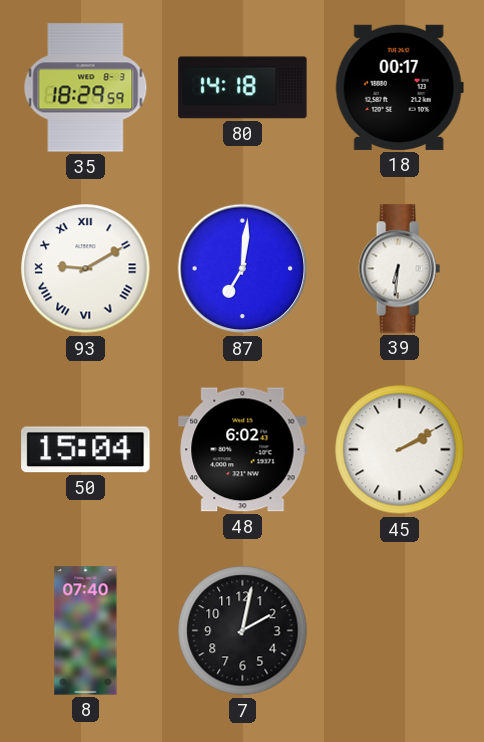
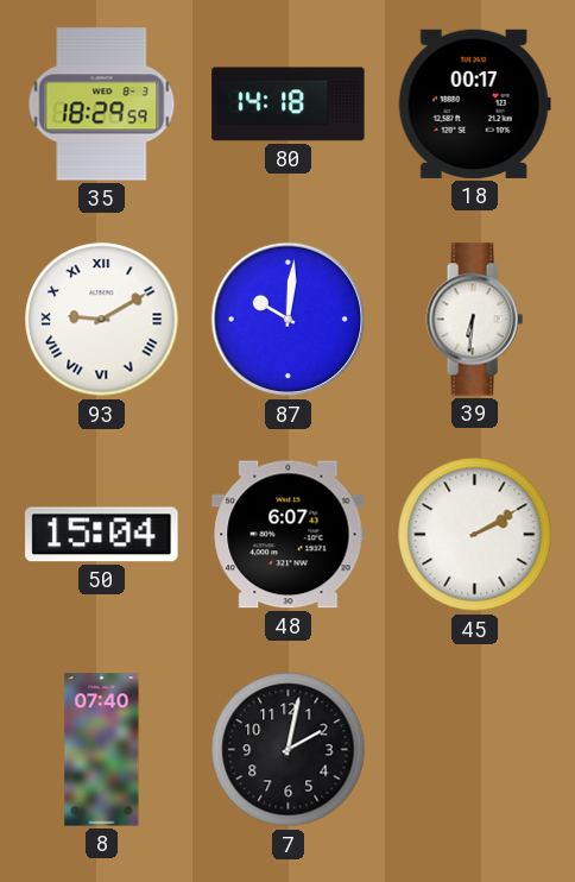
87: 7:01 -> 10:01
48: 6:02 -> 6:07
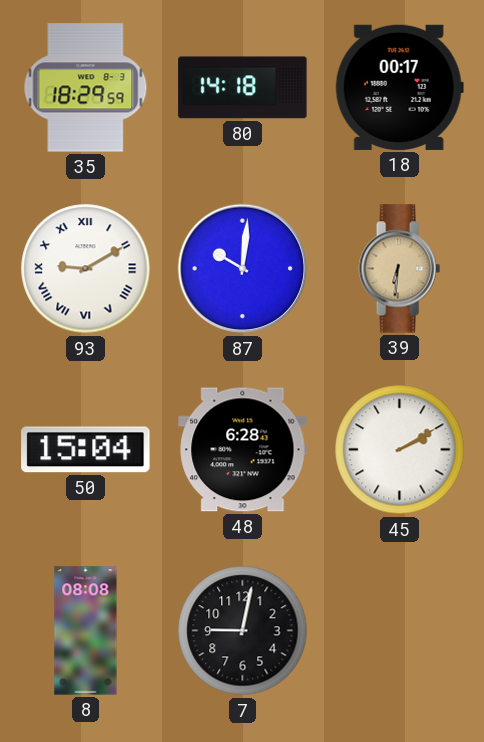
39 dial: white -> champagne
48: 6:07 -> 6:28
8: 07:40 -> 08:08
7: 2:02 -> 9:02
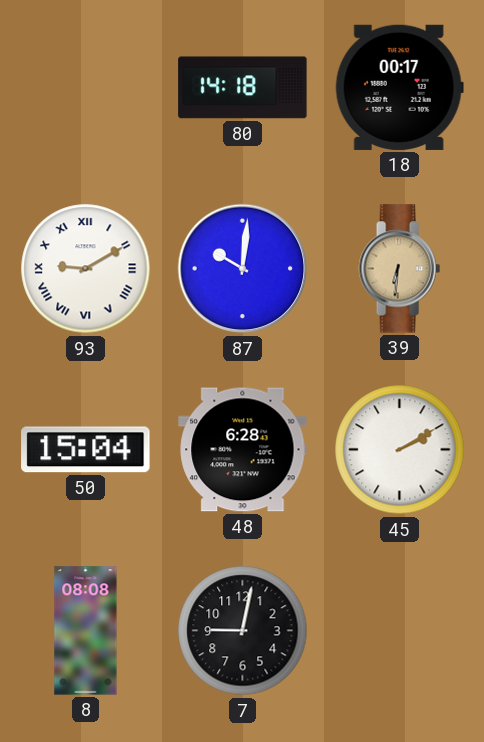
35: 18:29 -> none
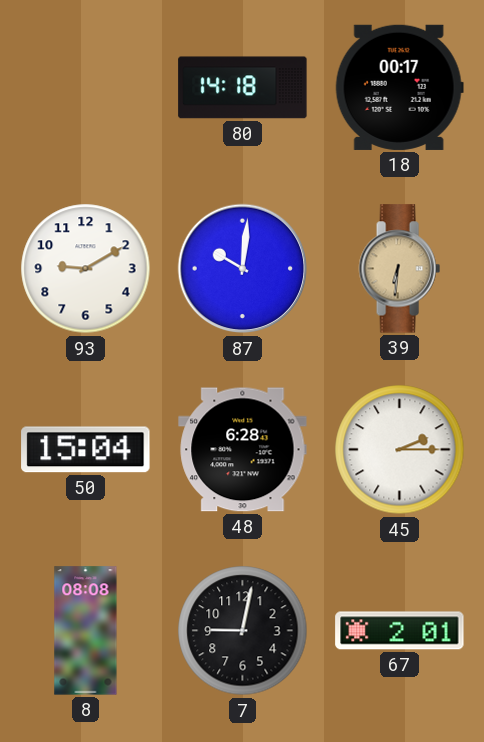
93 numerals: Roman -> Arabic
45: 2:10 -> 2:15
67: none -> 2:01
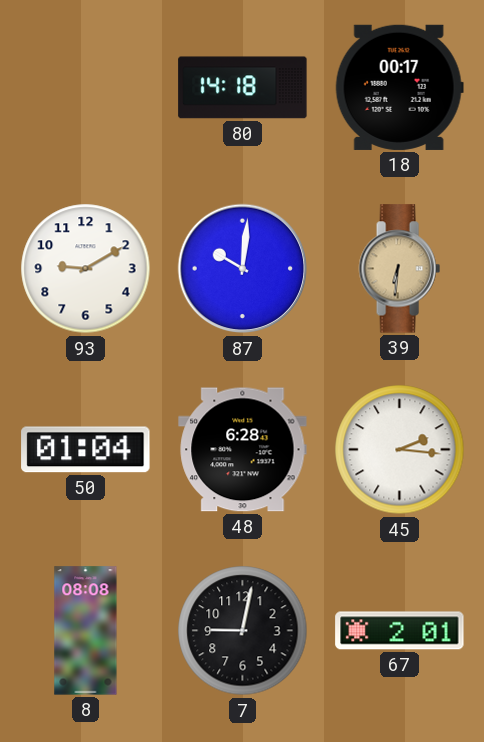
50: 15:04 -> 01:04
45: 2:15 -> 2:16
